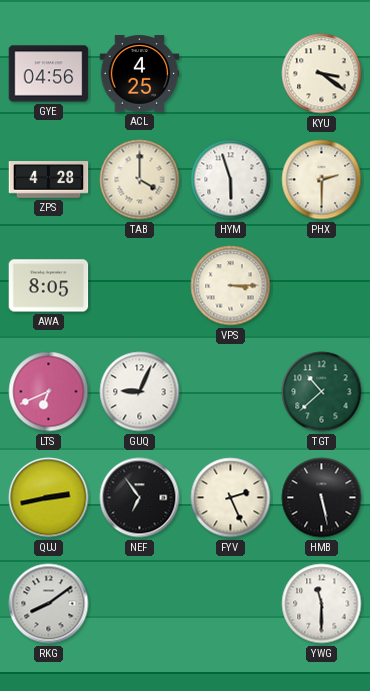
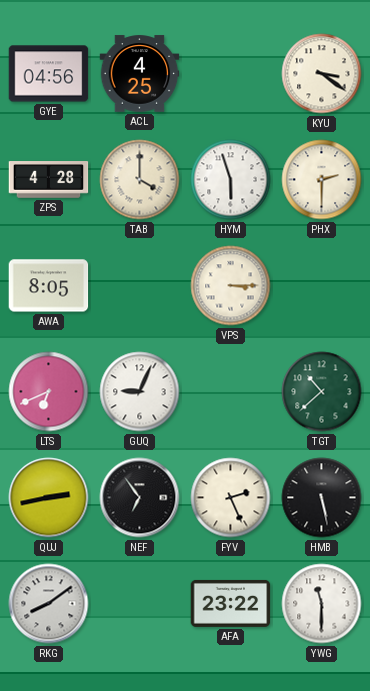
AFA: none -> 23:22
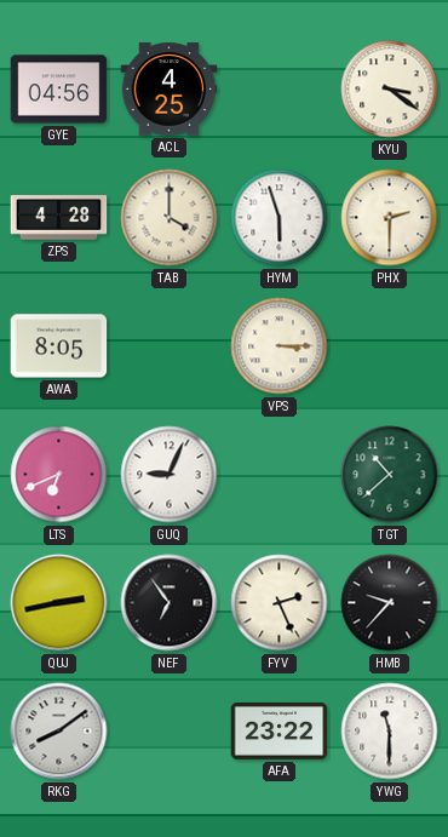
HMB: 5:28 -> 9:37
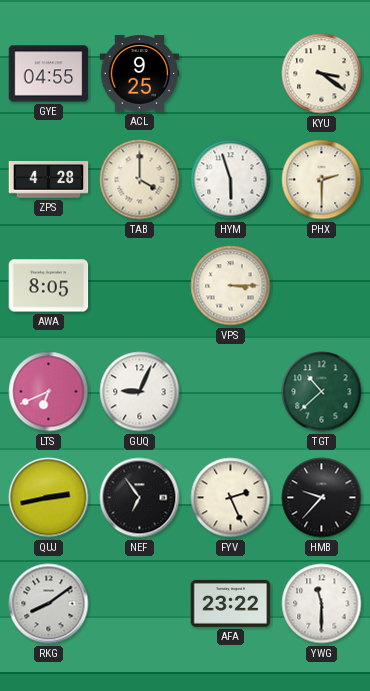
GYE: 04:56 -> 04:55
ACL: 4:25 -> 9:25
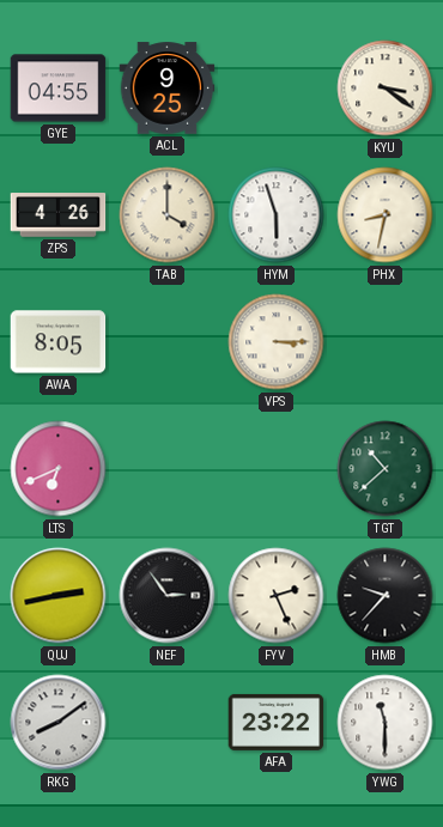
ZPS: 4:28 -> 4:26
PHX: 2:30 -> 8:32
GUQ: 9:04 -> none
NEF: 6:54 -> 2:54
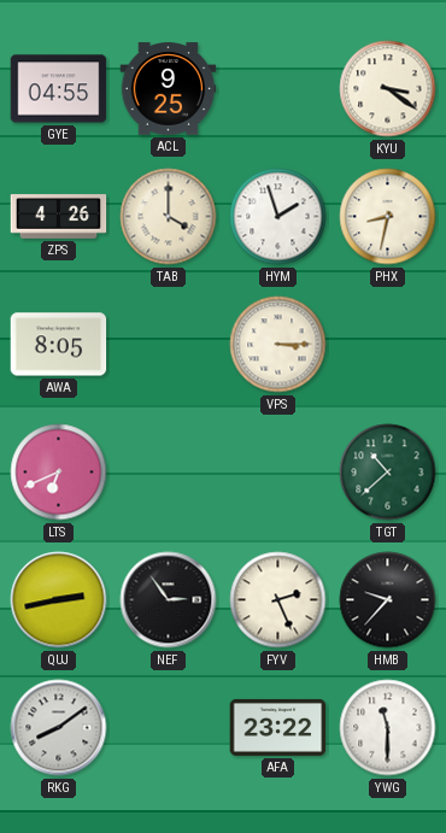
HYM: 5:57 -> 1:57
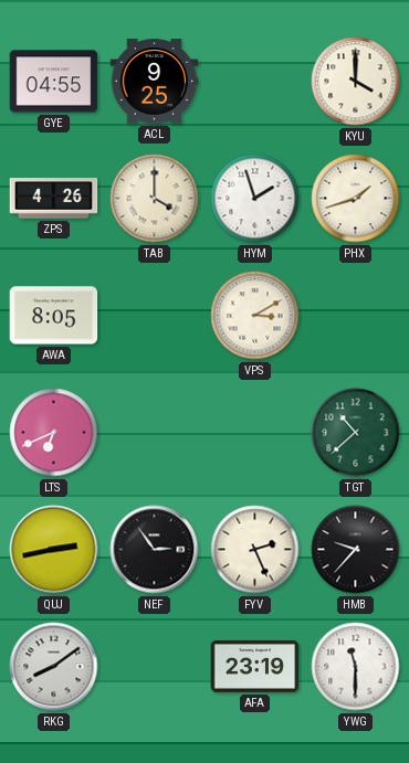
KYU: 3:21 -> 4:00
PHX: 8:32 -> 1:42
VPS: 3:15 -> 3:10
AFA: 23:22 -> 23:19
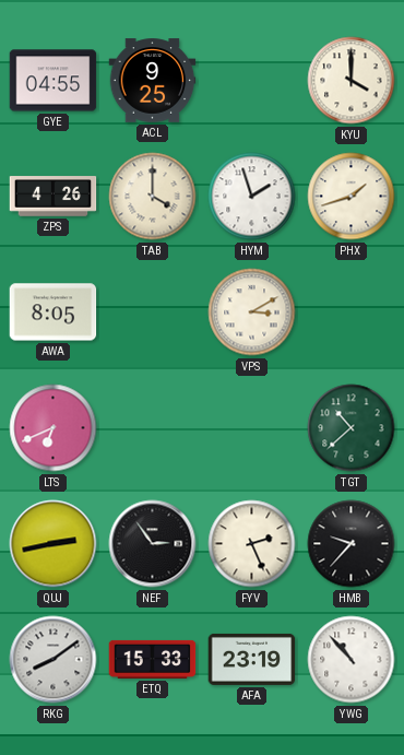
ETQ: none -> 15:33
YWG: 11:30 -> 10:53
